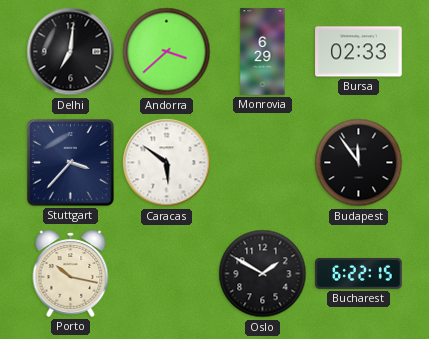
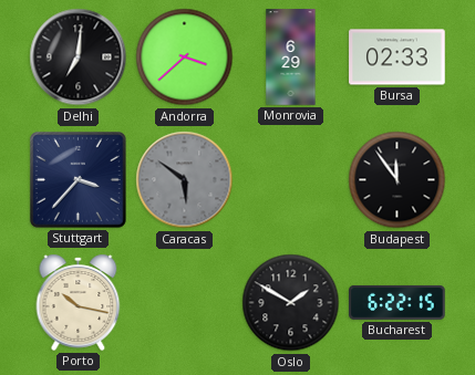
Caracas dial: white -> grey
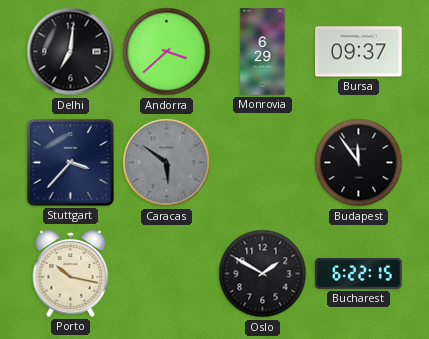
Bursa: 02:33 -> 09:37
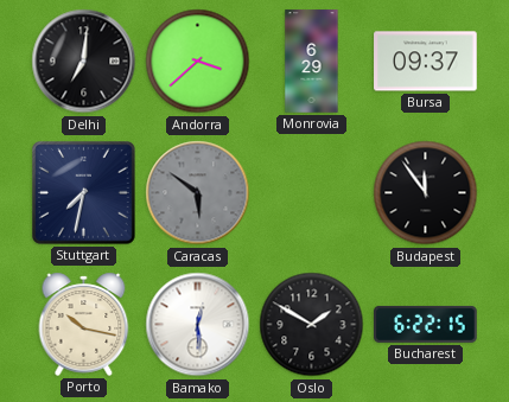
Stuttgart: 3:37 -> 7:32
Bamako: none -> 12:29
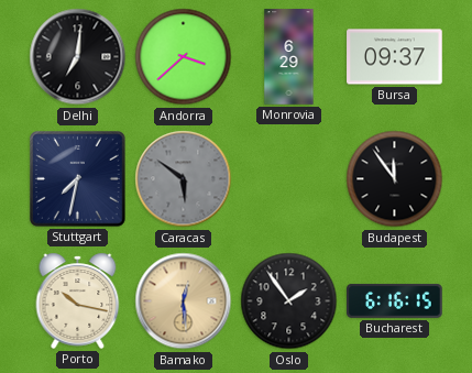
Bamako dial: white -> champagne
Oslo: 1:50 -> 1:54
Bucharest: 6:22 -> 6:16
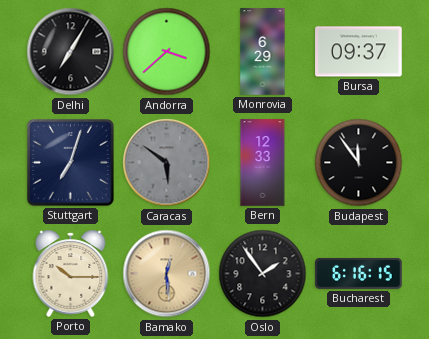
Delhi: 7:01 -> 7:05
Stuttgart: 7:32 -> 7:03
Bern: none -> 12:33
Porto: 10:17 -> 10:15
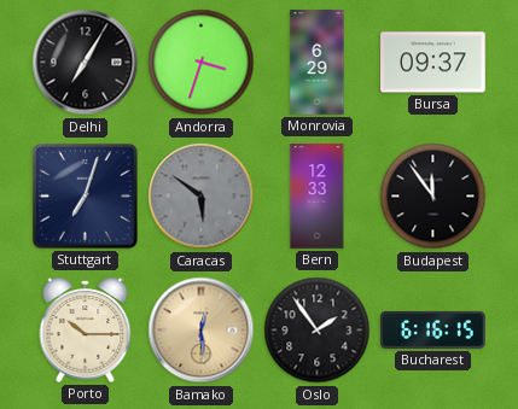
Andorra: 3:38 -> 3:33
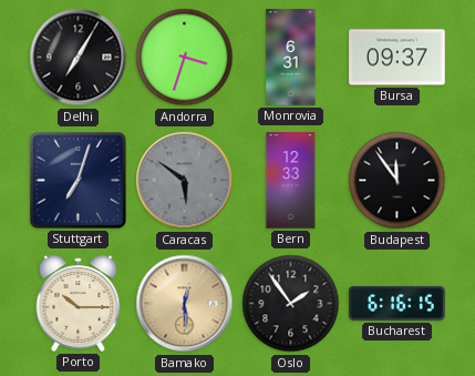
Monrovia: 6:29 -> 6:31
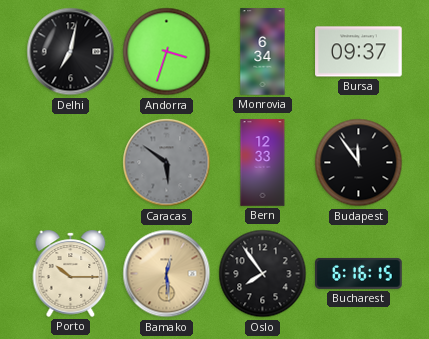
Delhi: 7:05 -> 7:02
Monrovia: 6:31 -> 6:34
Stuttgart: 7:03 -> none
Oslo: 1:54 -> 7:54
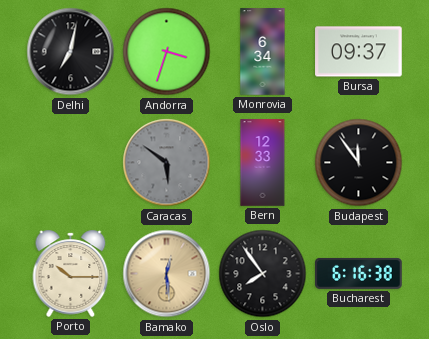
Bucharest: 6:16:15 -> 6:16:38
